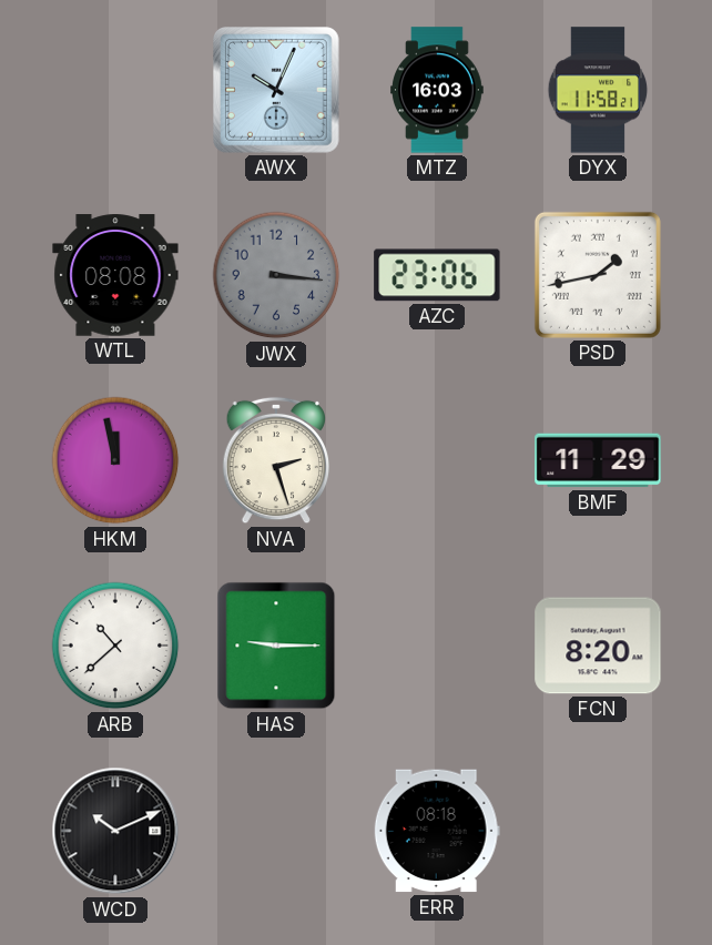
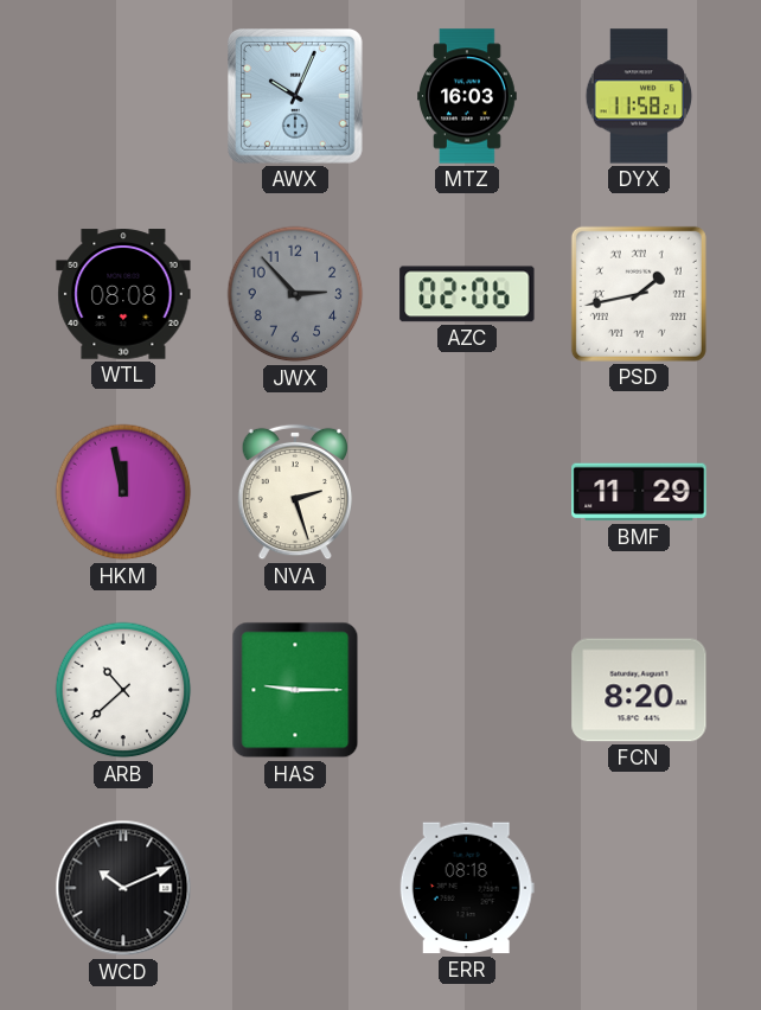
JWX: 3:16 -> 2:53
AZC: 23:06 -> 02:06
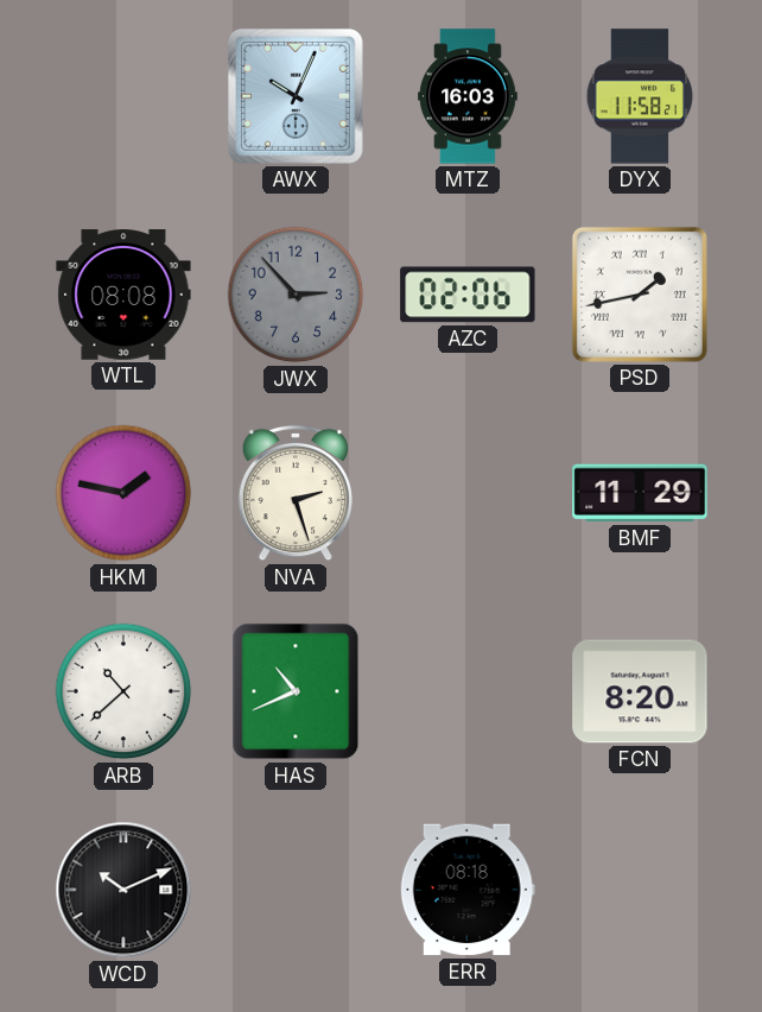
HKM: 11:58 -> 1:47
HAS: 9:15 -> 10:41
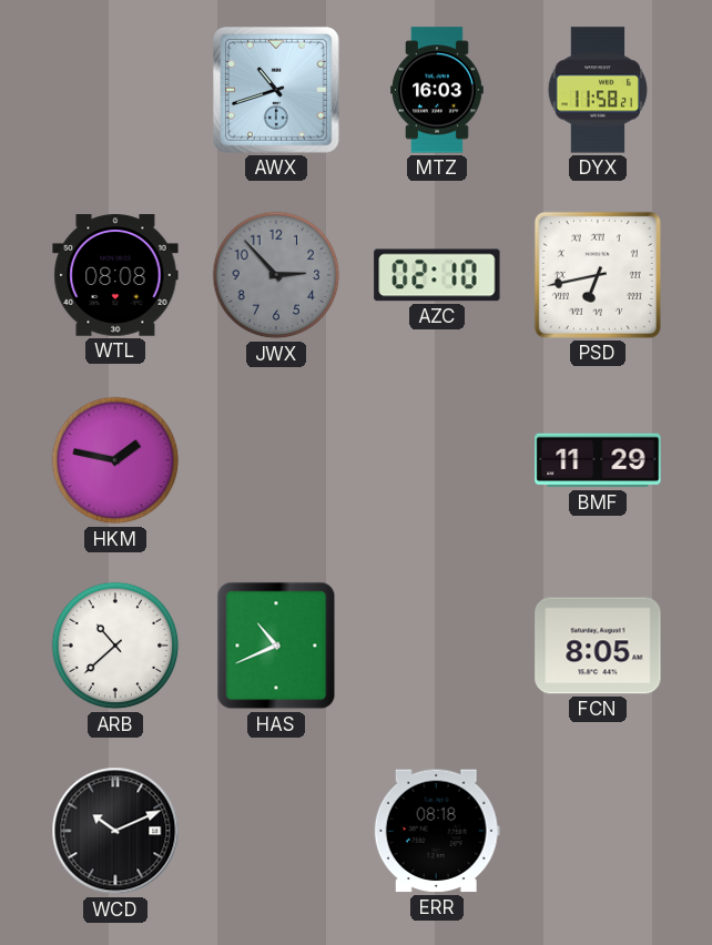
AWX: 10:04 -> 10:42
AZC: 02:06 -> 02:10
PSD: 1:43 -> 6:43
NVA: 2:27 -> none
FCN: 8:20 -> 8:05
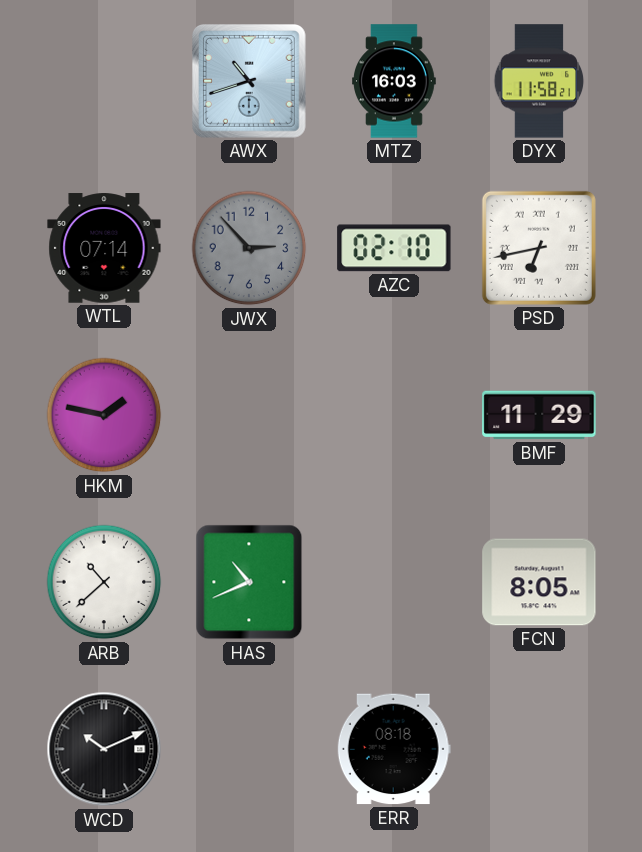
WTL: 08:08 -> 07:14
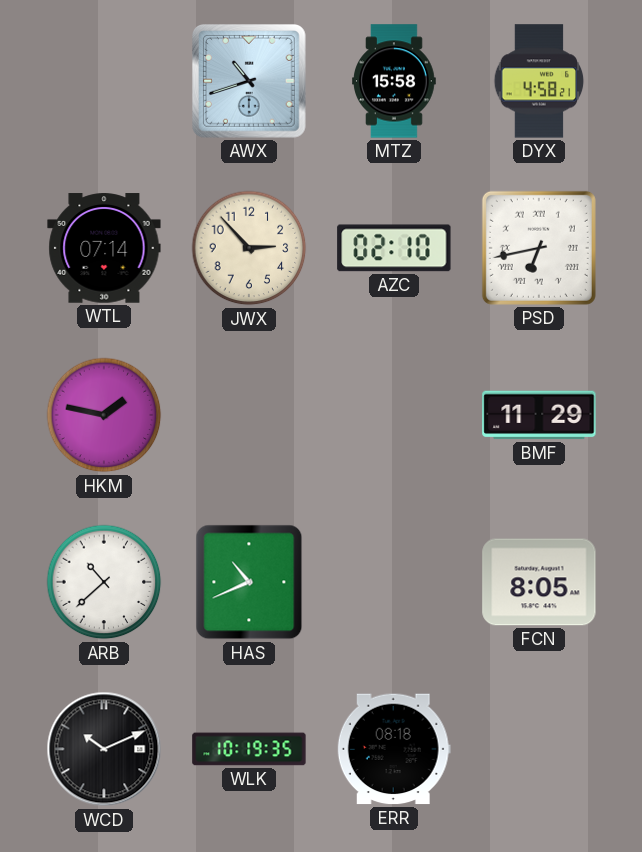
MTZ: 16:03 -> 15:58
DYX: 11:58 -> 4:58
JWX dial: grey -> cream
WLK: none -> 10:19
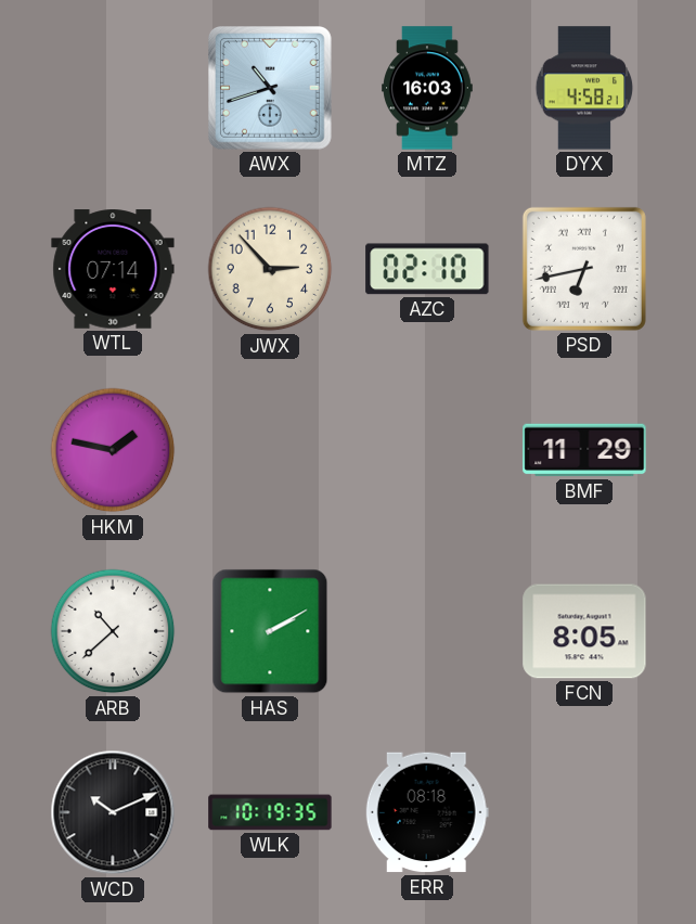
MTZ: 15:58 -> 16:03
HAS: 10:41 -> 2:10
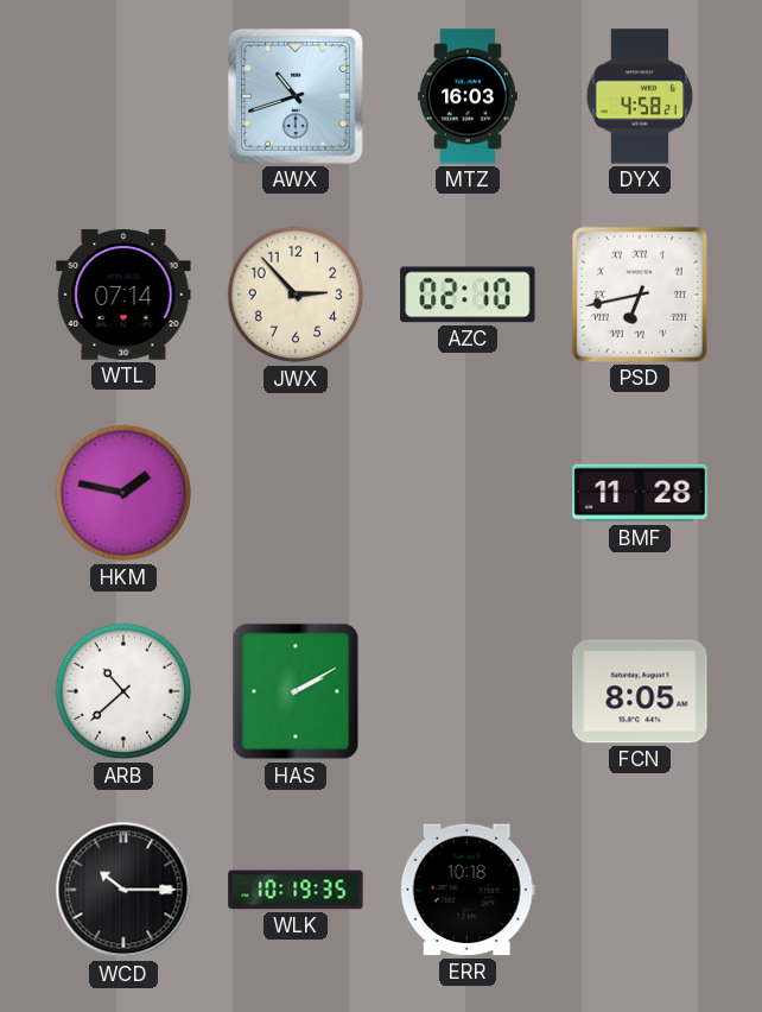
BMF: 11:29 -> 11:28
WCD: 10:11 -> 10:15
ERR: 08:18 -> 10:18
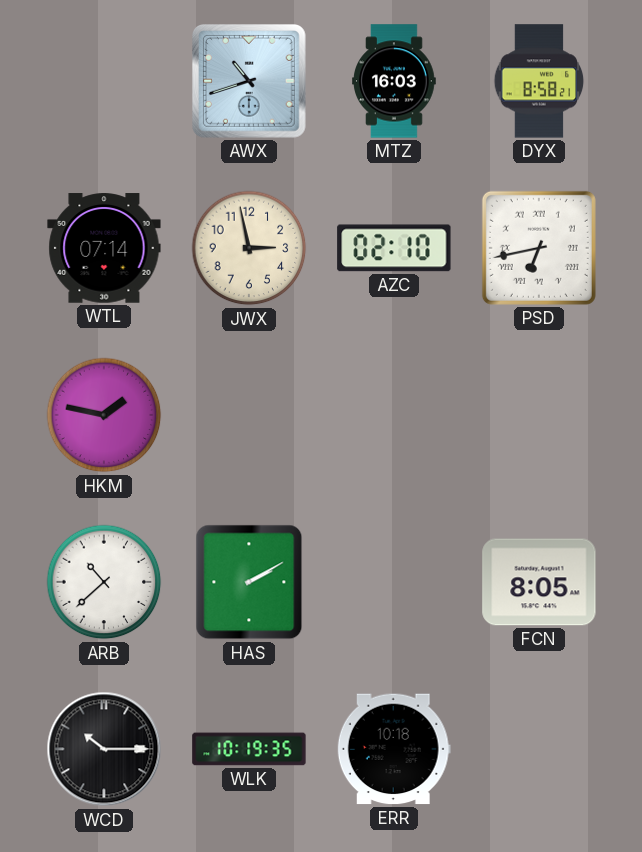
DYX: 4:58 -> 8:58
JWX: 2:53 -> 2:58
BMF: 11:28 -> none
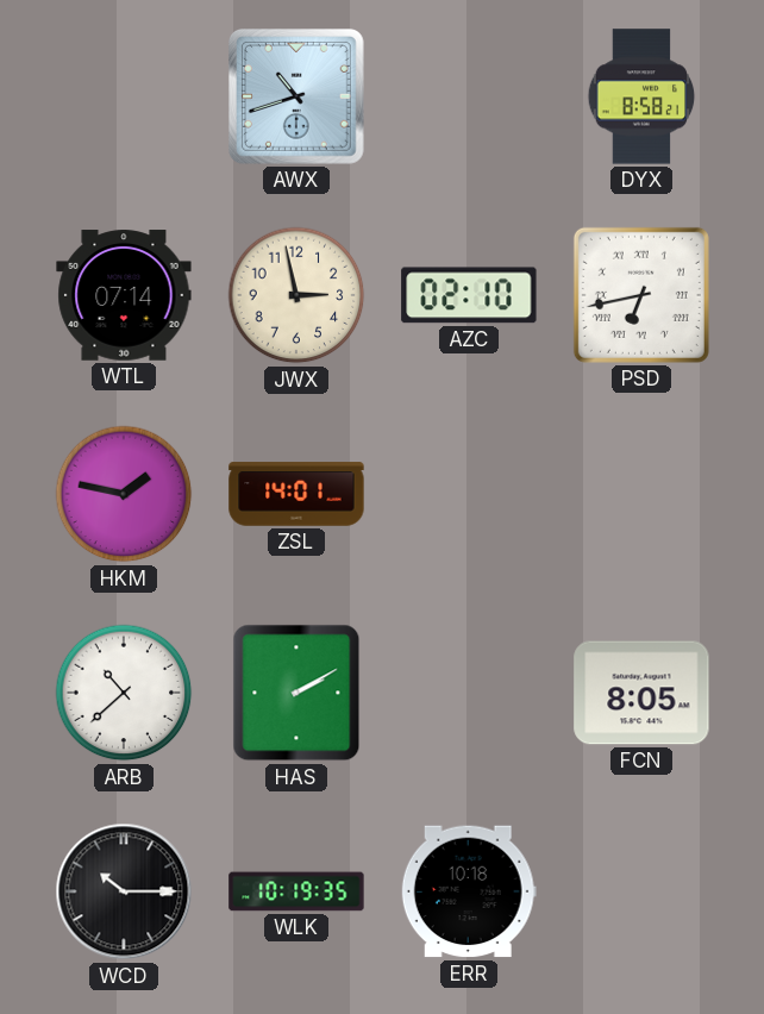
MTZ: 16:03 -> none
ZSL: none -> 14:01
